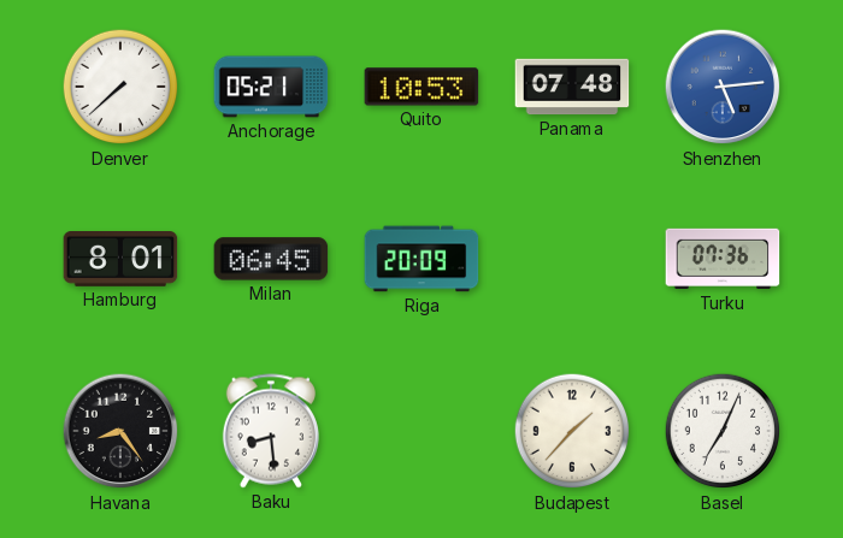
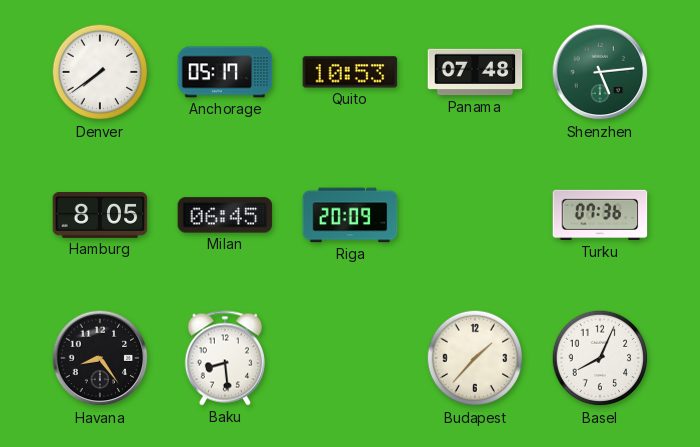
Denver: 7:38 -> 7:39
Anchorage: 05:21 -> 05:17
Shenzhen dial: blue -> green
Hamburg: 8:01 -> 8:05
Basel: 7:04 -> 8:04
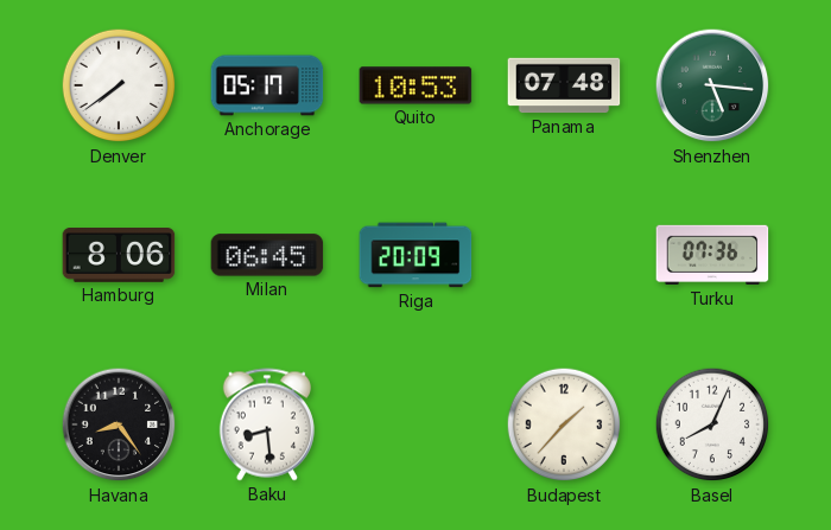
Shenzhen: 5:14 -> 5:16
Hamburg: 8:05 -> 8:06
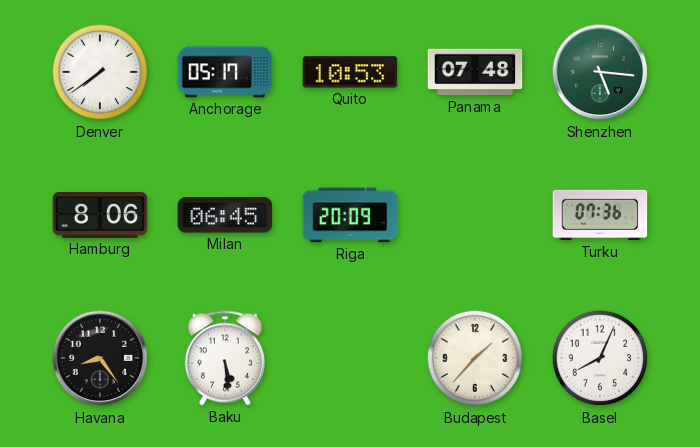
Baku: 8:29 -> 5:29
